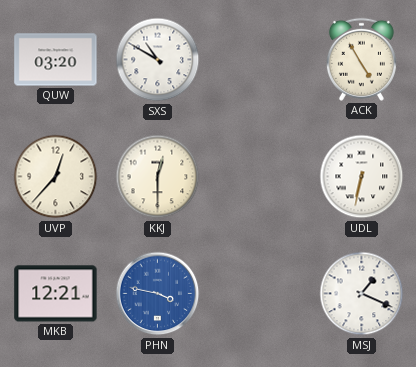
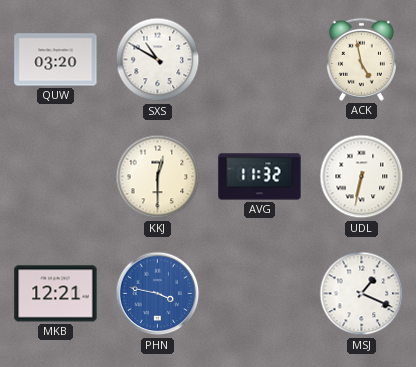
ACK: 4:55 -> 4:58
UVP: 12:37 -> none
AVG: none -> 11:32
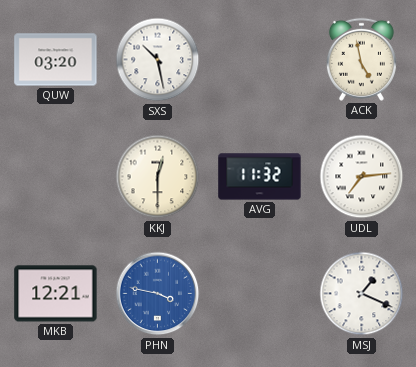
SXS: 10:50 -> 10:28
UDL: 6:32 -> 7:14
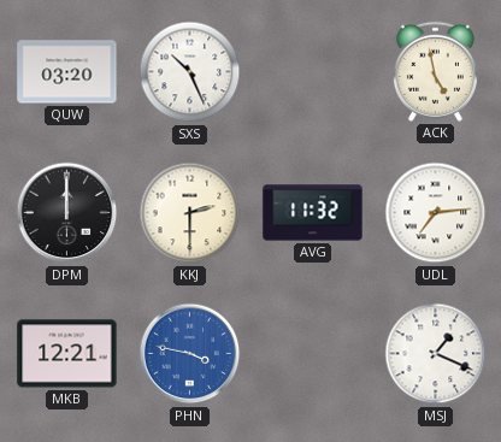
SXS: 10:28 -> 10:26
DPM: none -> 12:00
KKJ: 12:30 -> 2:30
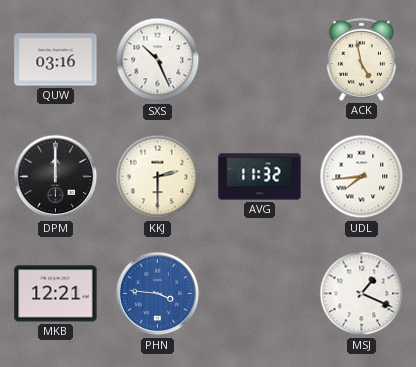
QUW: 03:20 -> 03:16
UDL: 7:14 -> 7:44
PHN: 3:47 -> 3:46
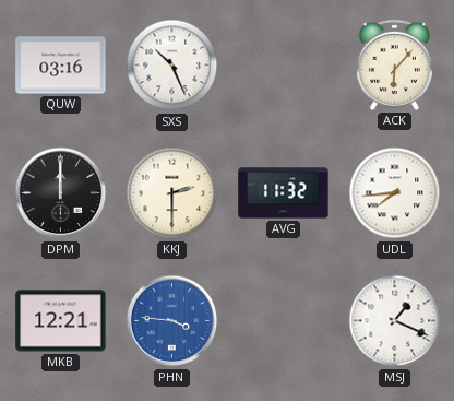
ACK: 4:58 -> 6:07
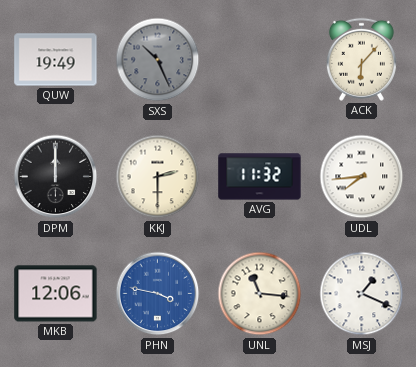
QUW: 03:16 -> 19:49
SXS dial: white -> grey
MKB: 12:21 -> 12:06
PHN: 3:46 -> 3:47
UNL: none -> 11:16
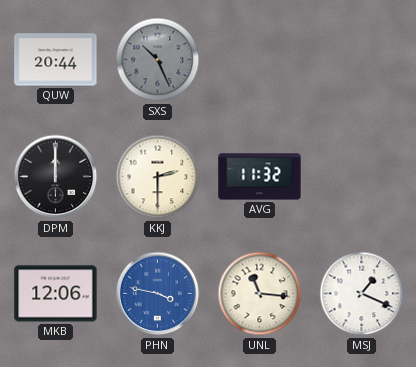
QUW: 19:49 -> 20:44
ACK: 6:07 -> none
UDL: 7:44 -> none
